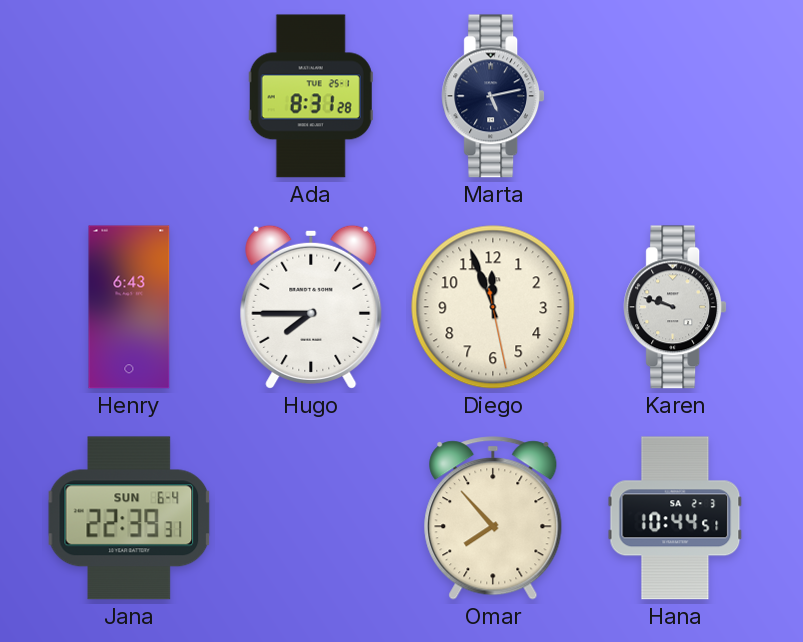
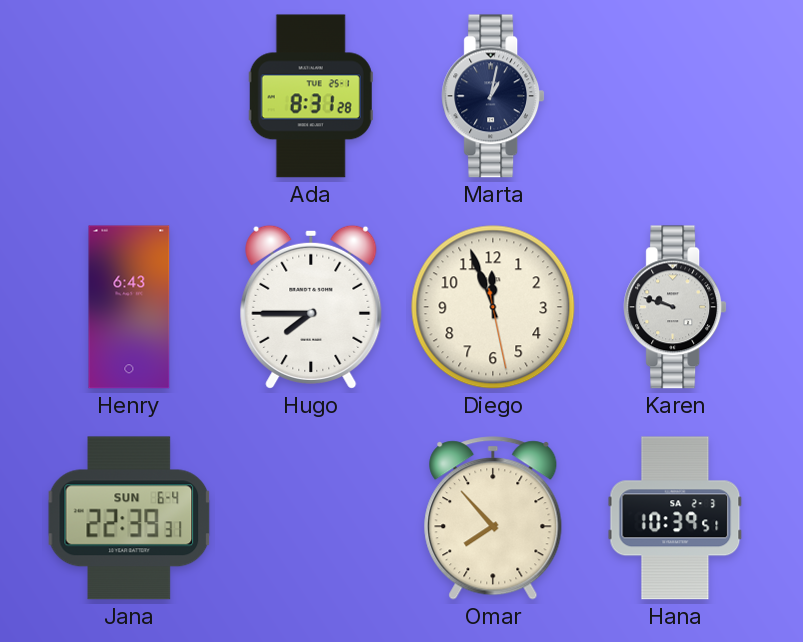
Marta: 5:13 -> 1:02
Hana: 10:44 -> 10:39
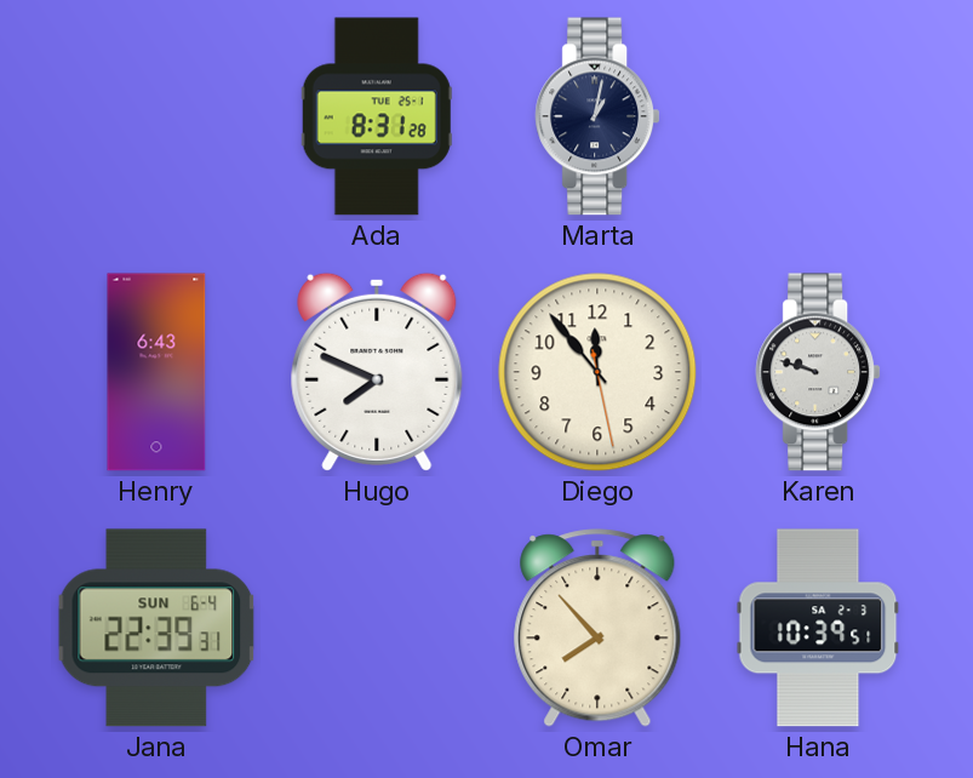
Hugo: 7:45 -> 7:49
Diego: 11:56 -> 11:53
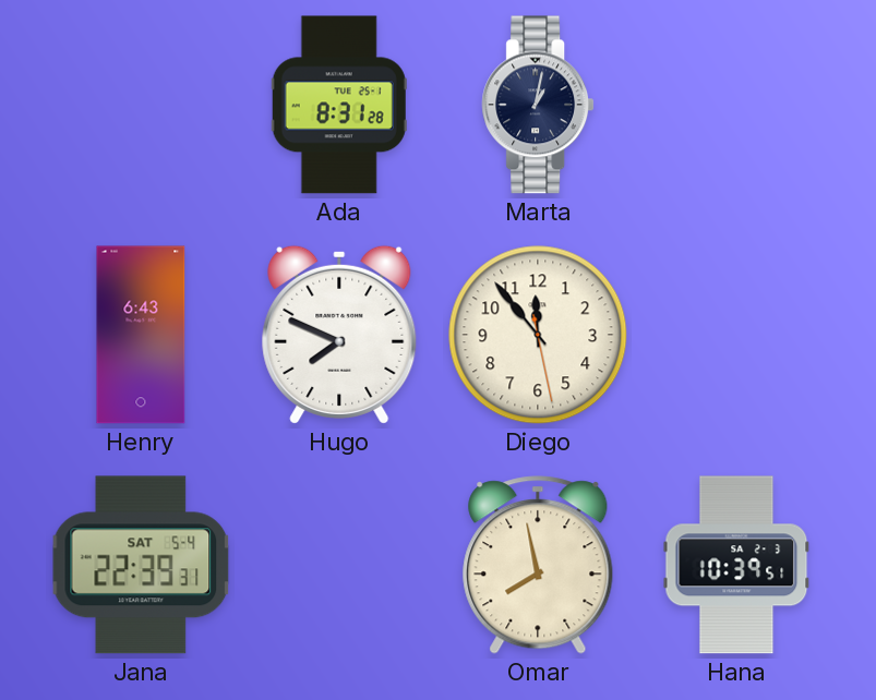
Karen: 9:48 -> none
Jana date: SUN 6-4 -> SAT 5-4
Omar: 7:53 -> 7:58
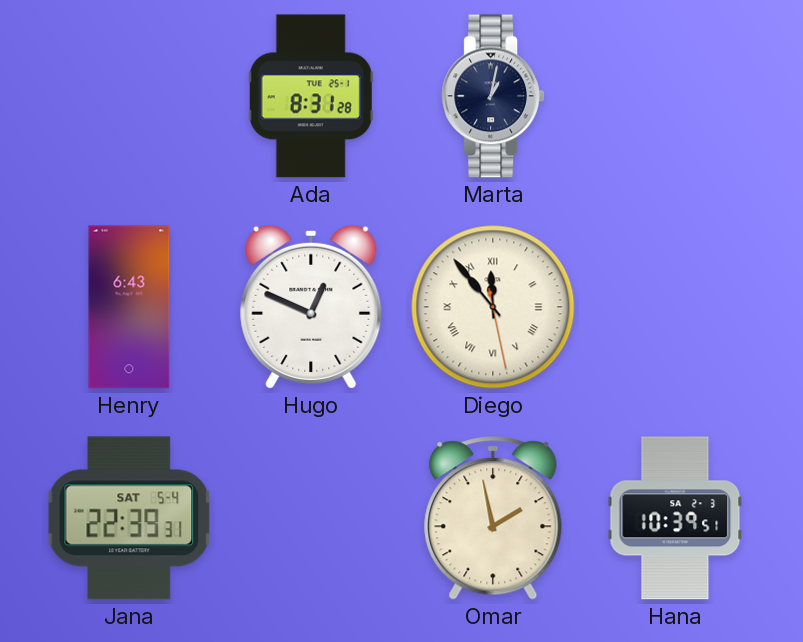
Hugo: 7:49 -> 12:49
Diego numerals: Arabic -> Roman
Omar: 7:58 -> 1:58
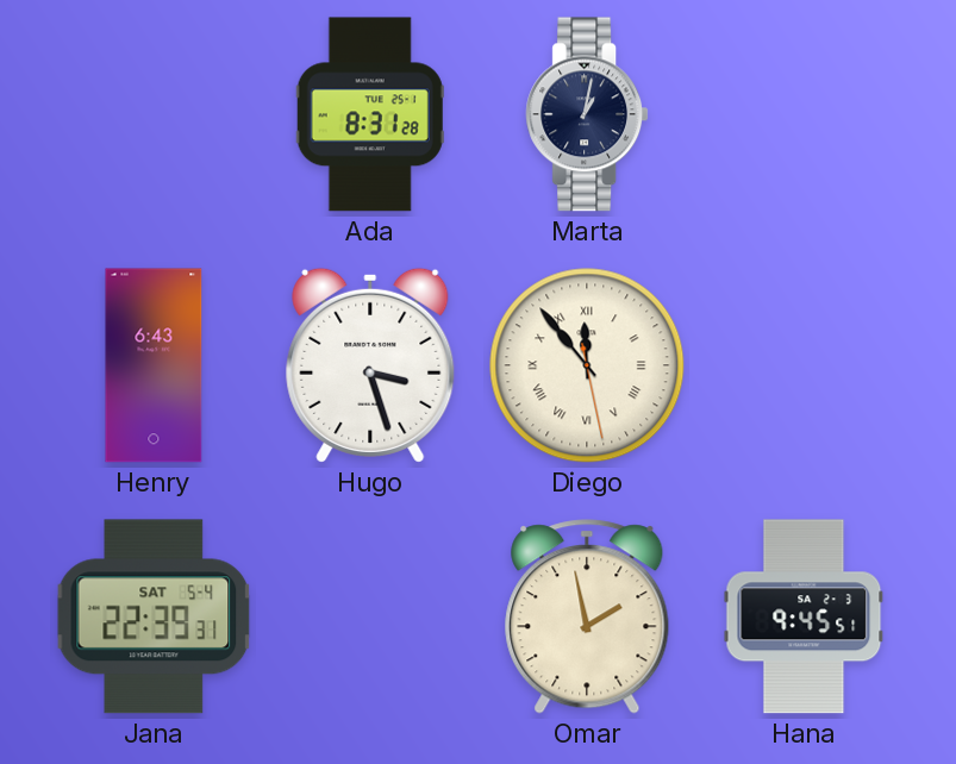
Hugo: 12:49 -> 3:27
Hana: 10:39 -> 9:45
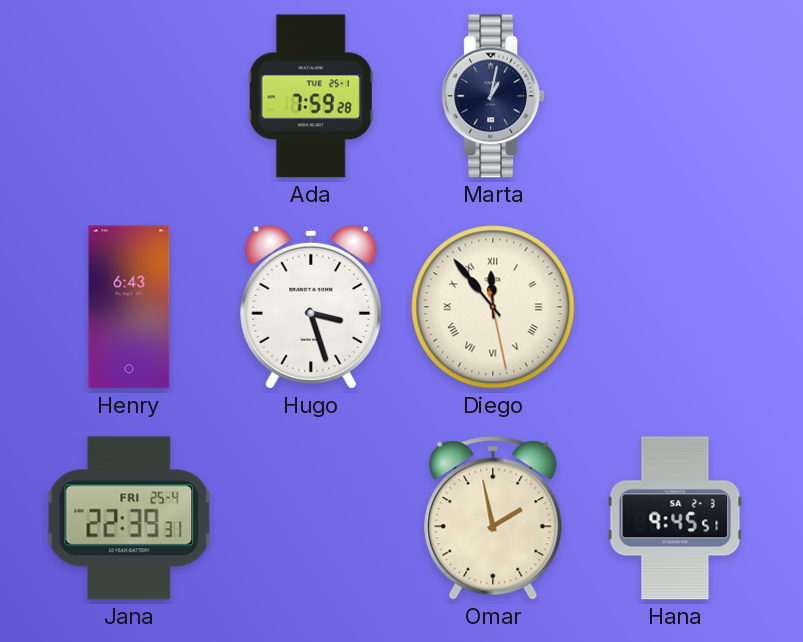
Ada: 8:31 -> 7:59
Jana date: SAT 5-4 -> FRI 25-4
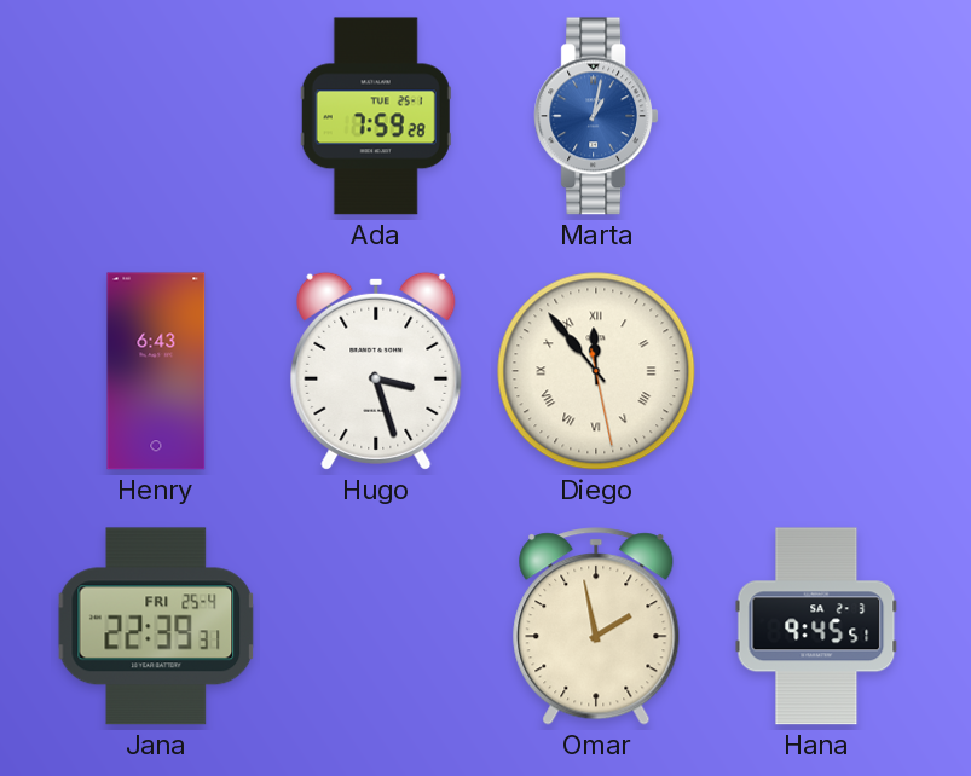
Marta dial: navy -> blue
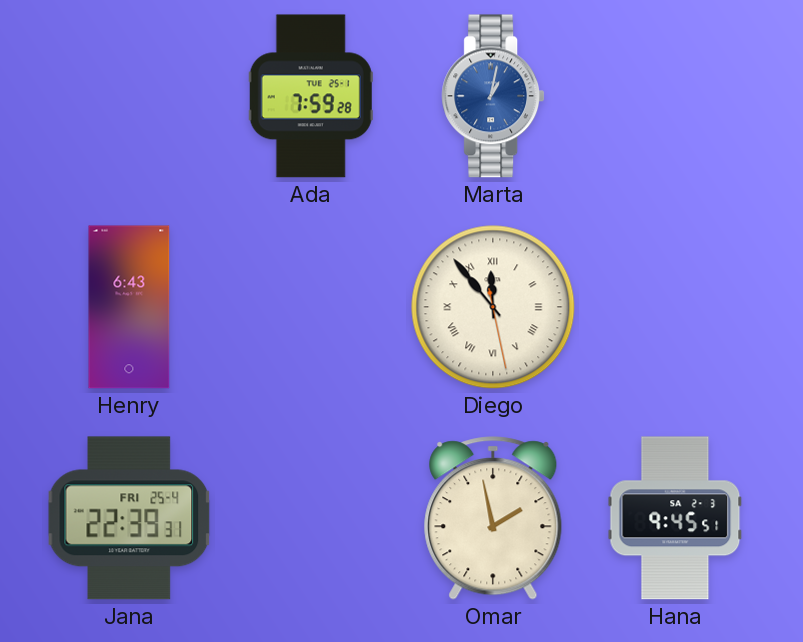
Hugo: 3:27 -> none
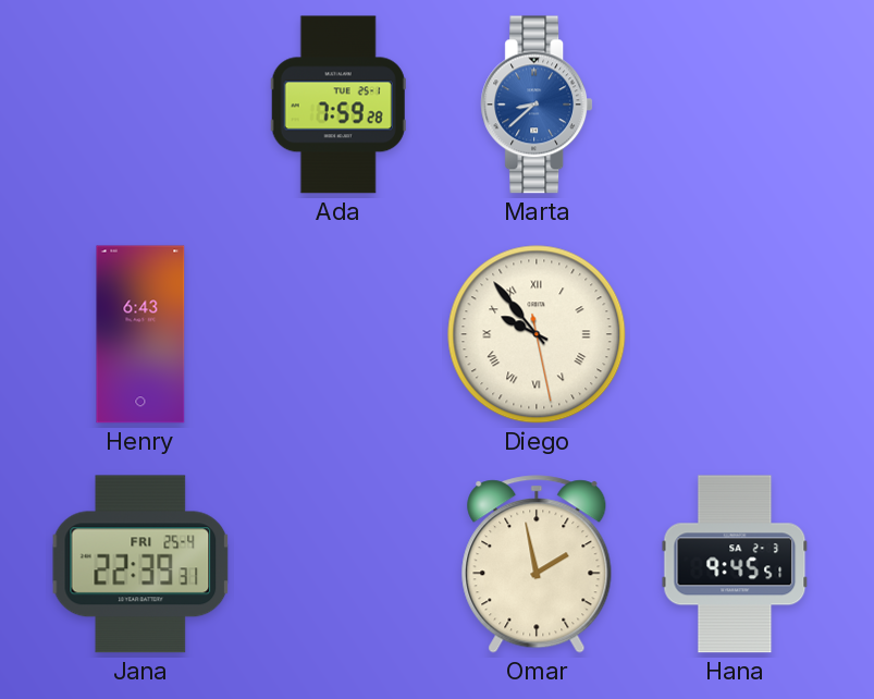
Marta: 1:02 -> 8:38
Diego: 11:53 -> 9:53
